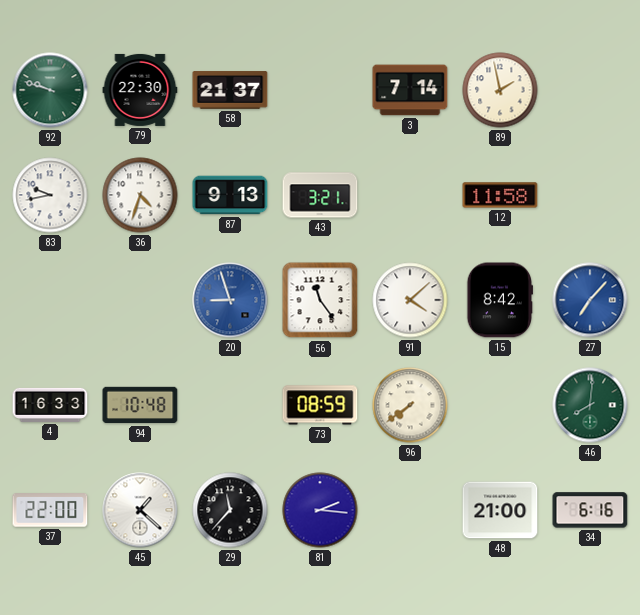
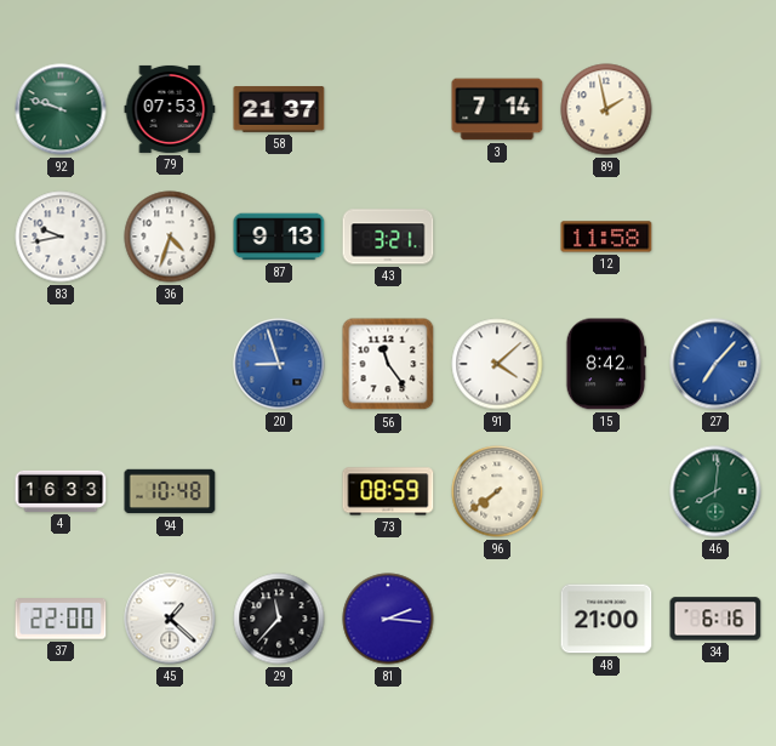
79: 22:30 -> 07:53
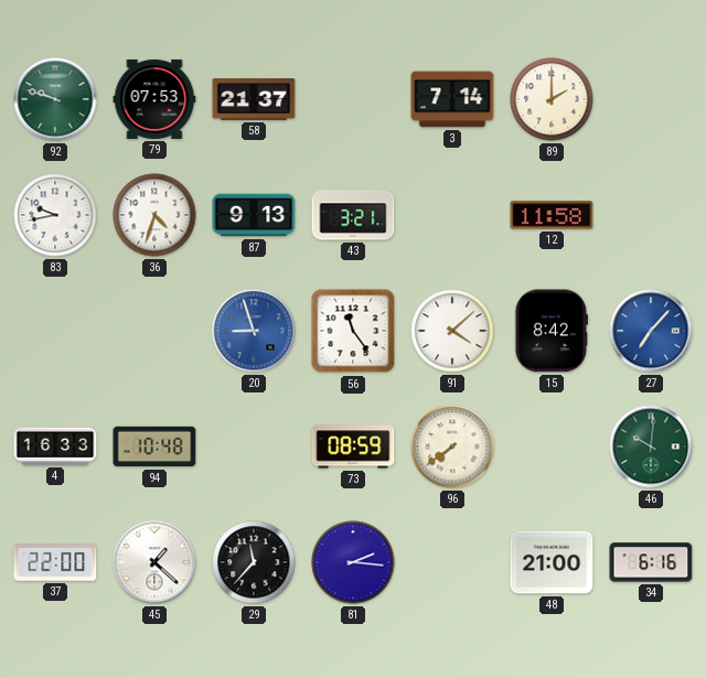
89: 1:58 -> 2:00
46: 8:01 -> 10:01
